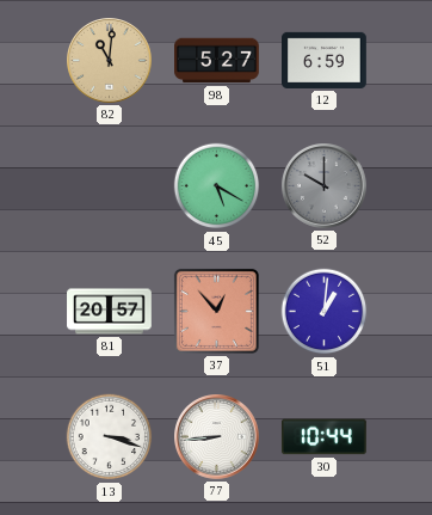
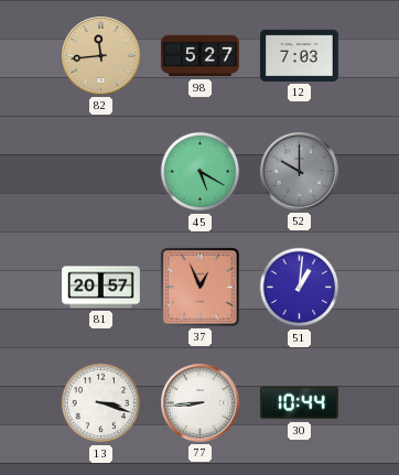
82: 11:01 -> 11:44
12: 6:59 -> 7:03
37: 12:53 -> 12:56
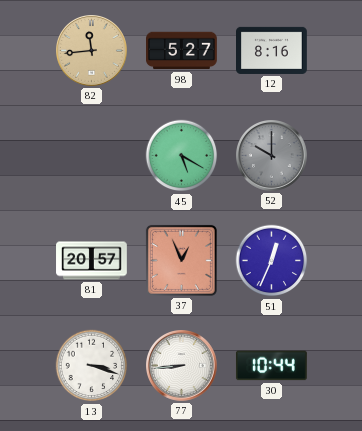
12: 7:03 -> 8:16
51: 1:01 -> 12:34
